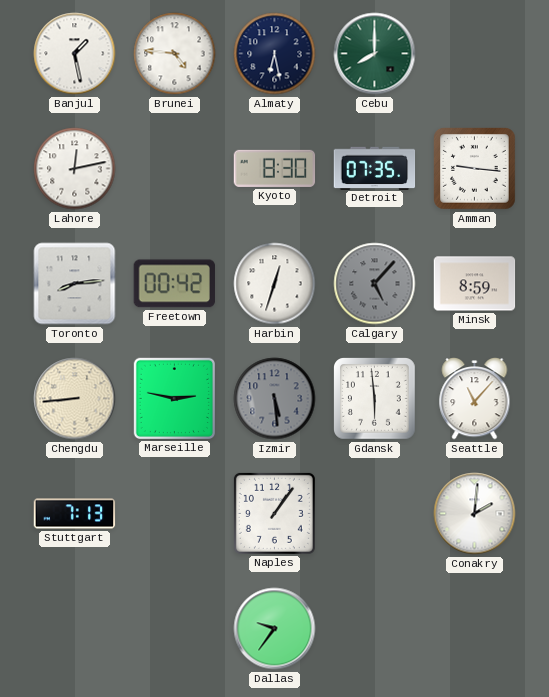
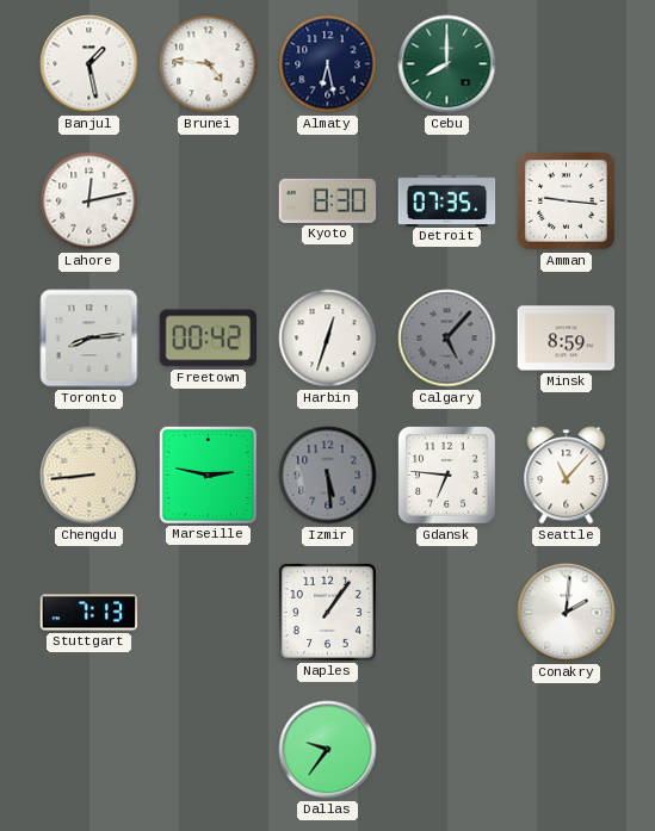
Gdansk: 5:59 -> 6:46
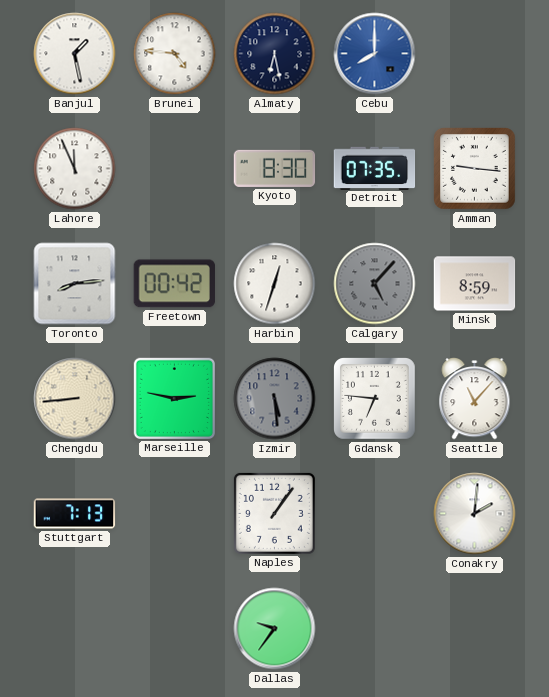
Cebu dial: green -> blue
Lahore: 12:13 -> 11:56
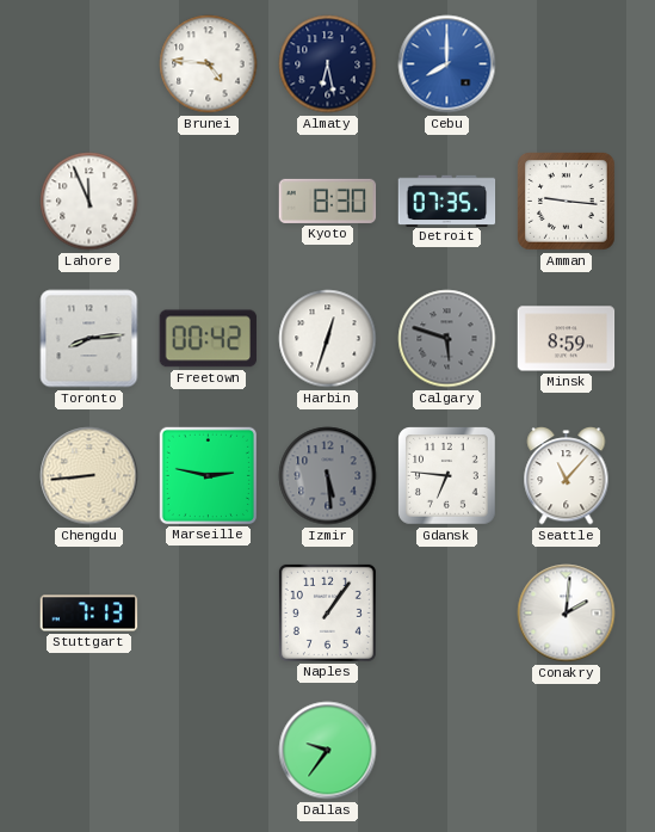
Banjul: 1:28 -> none
Calgary: 5:07 -> 5:48
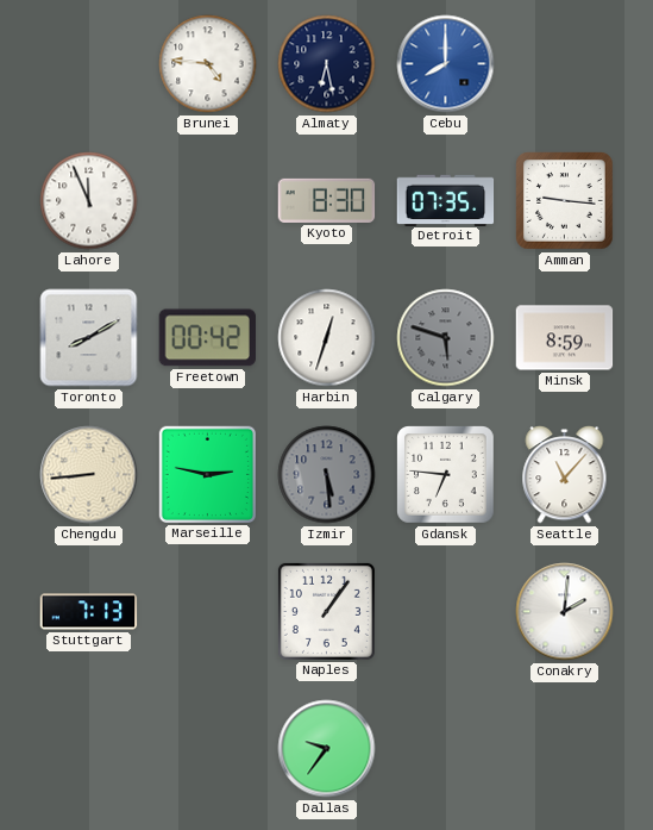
Toronto: 8:14 -> 8:10
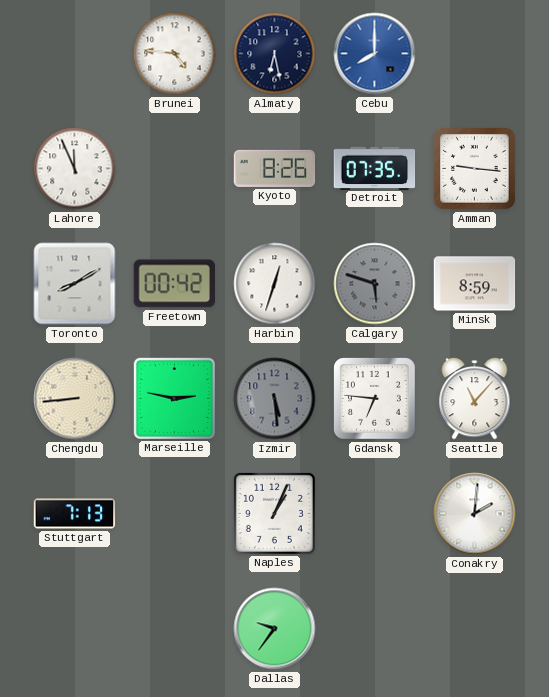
Kyoto: 8:30 -> 8:26
Naples: 1:06 -> 1:04
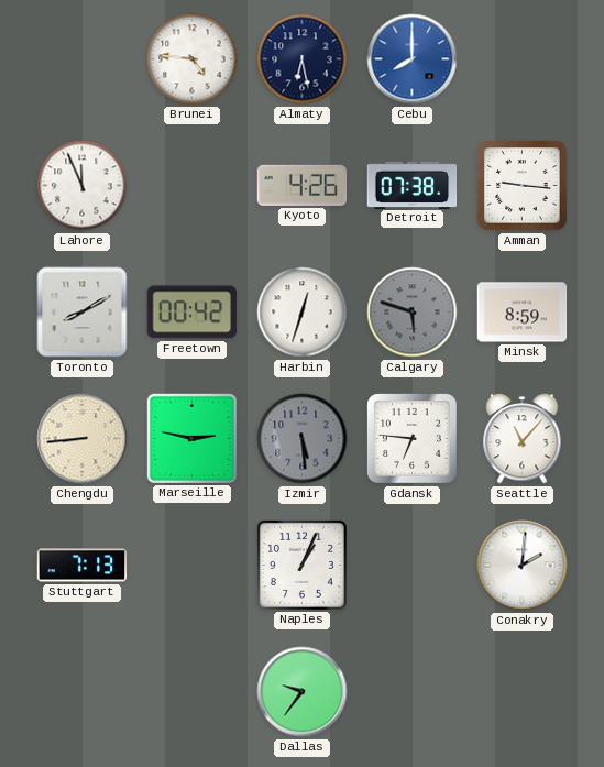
Kyoto: 8:26 -> 4:26
Detroit: 07:35 -> 07:38
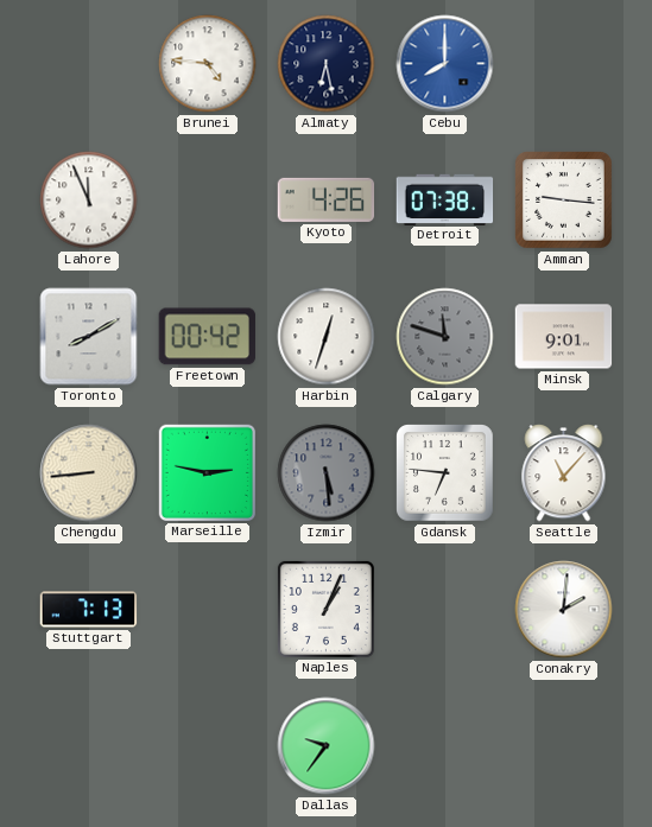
Calgary: 5:48 -> 11:48
Minsk: 8:59 -> 9:01
